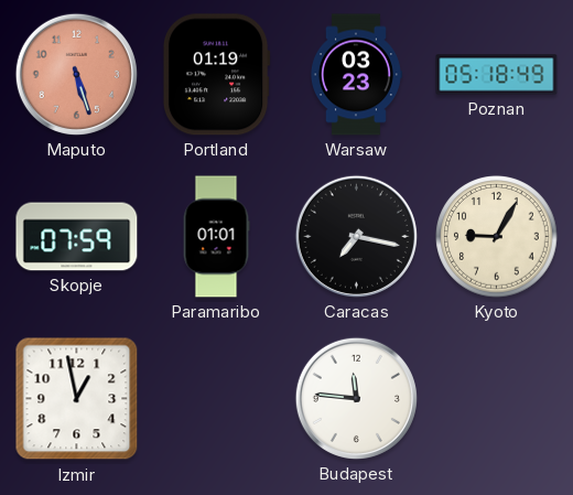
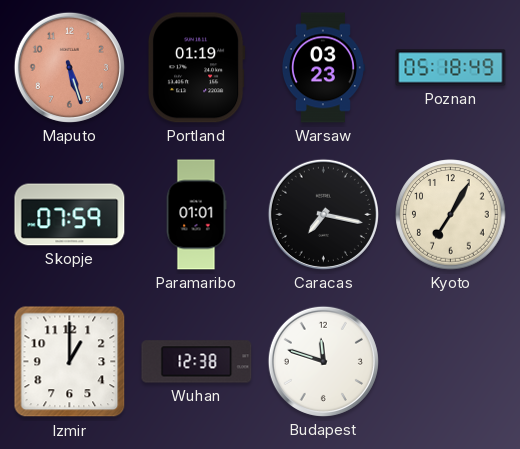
Kyoto: 9:05 -> 7:05
Izmir: 12:58 -> 1:00
Wuhan: none -> 12:38
Budapest: 11:46 -> 11:48
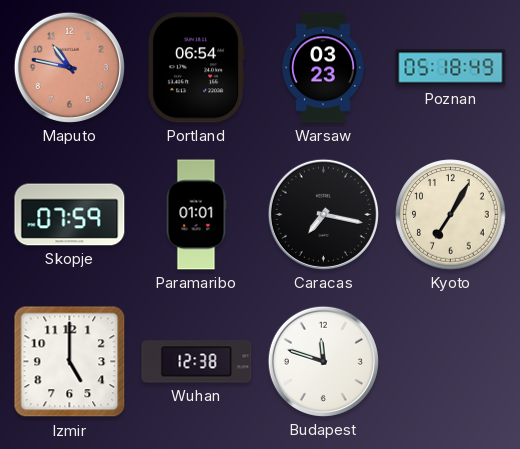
Maputo: 5:27 -> 10:47
Portland: 01:19 -> 06:54
Izmir: 1:00 -> 5:00
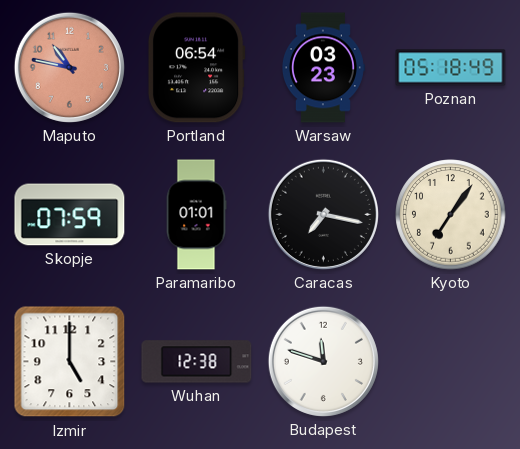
Kyoto: 7:05 -> 7:06
